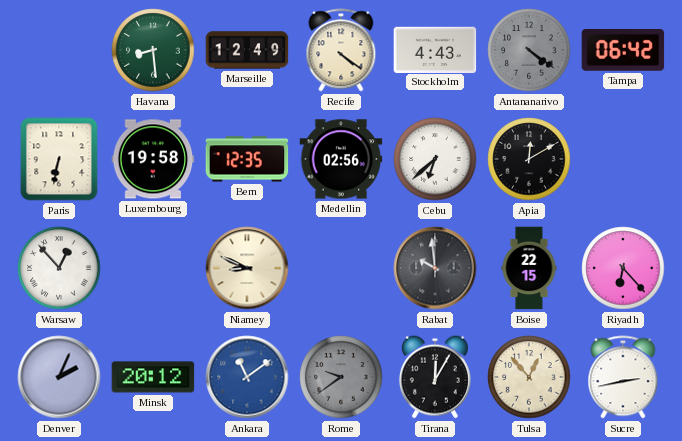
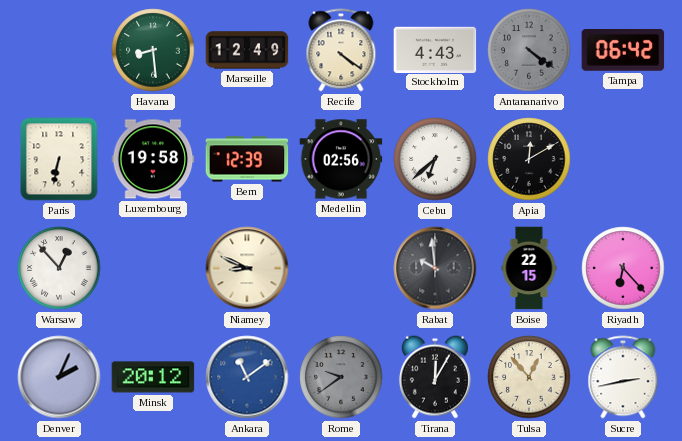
Bern: 12:35 -> 12:39
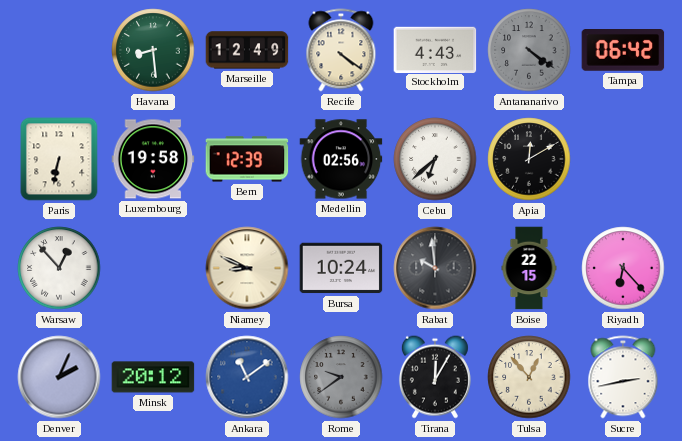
Bursa: none -> 10:24
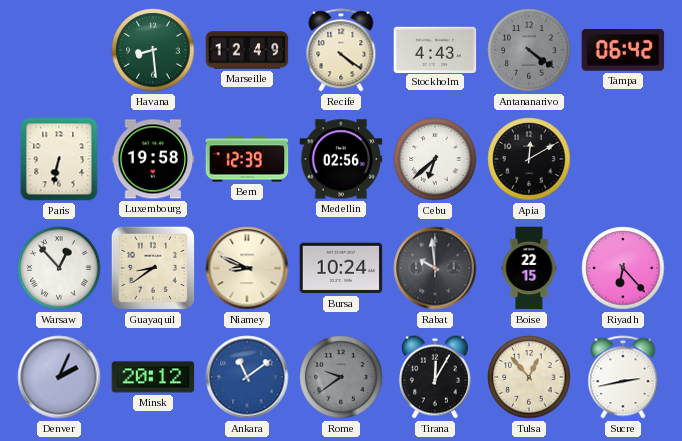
Guayaquil: none -> 8:39
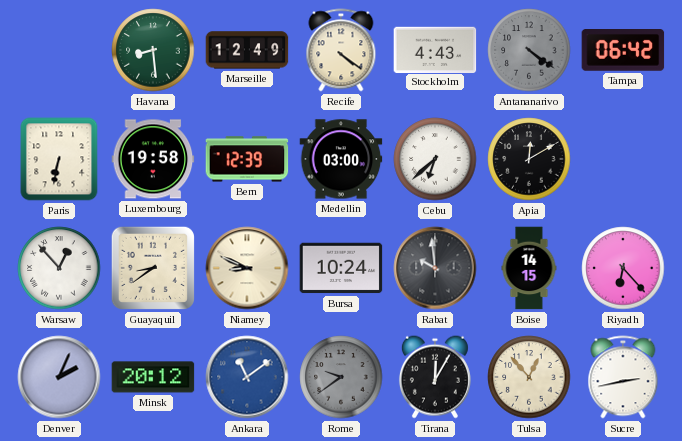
Medellin: 02:56 -> 03:00
Boise: 22:15 -> 14:15
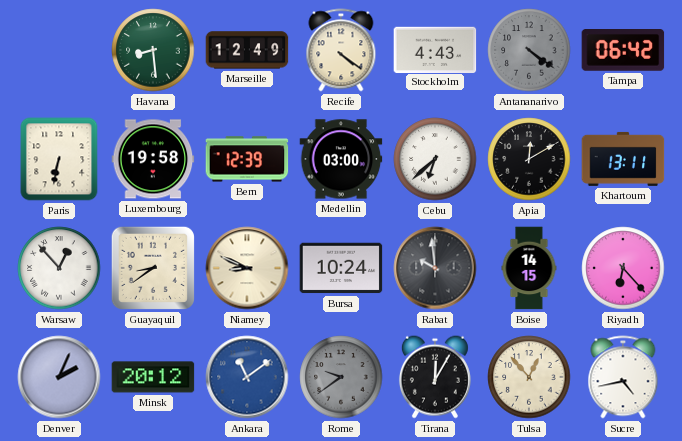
Khartoum: none -> 13:11
Sucre: 2:43 -> 4:43
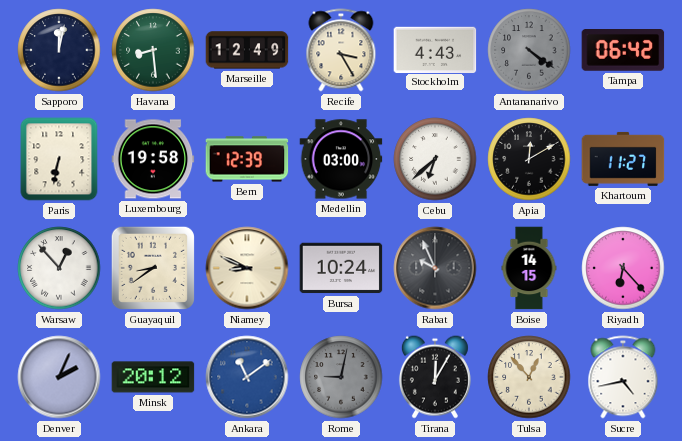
Sapporo: none -> 12:02
Recife: 4:21 -> 3:25
Khartoum: 13:11 -> 11:27
Rabat: 9:59 -> 9:56
Rome: 9:39 -> 9:02
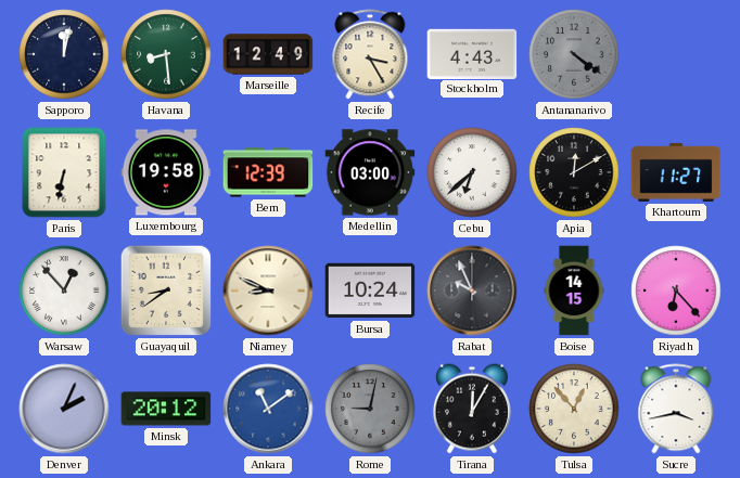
Tampa: 06:42 -> none
Sucre: 4:43 -> 3:43
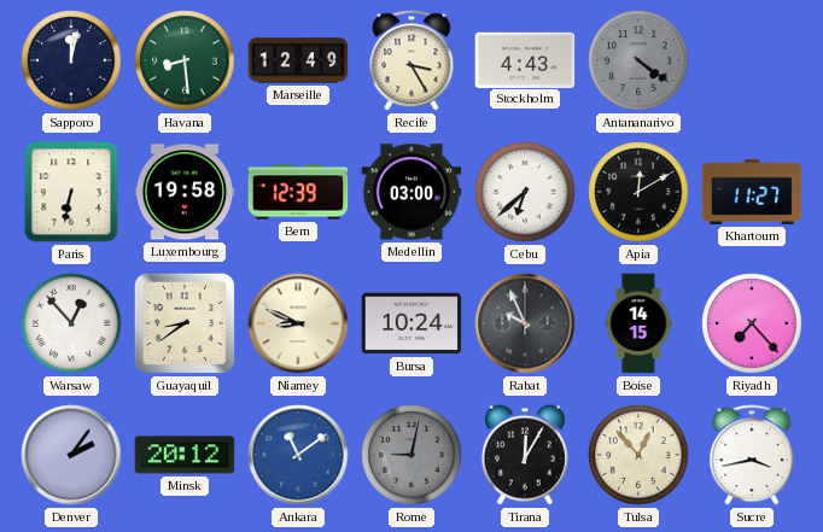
Riyadh: 6:23 -> 7:23
Denver: 2:04 -> 2:06
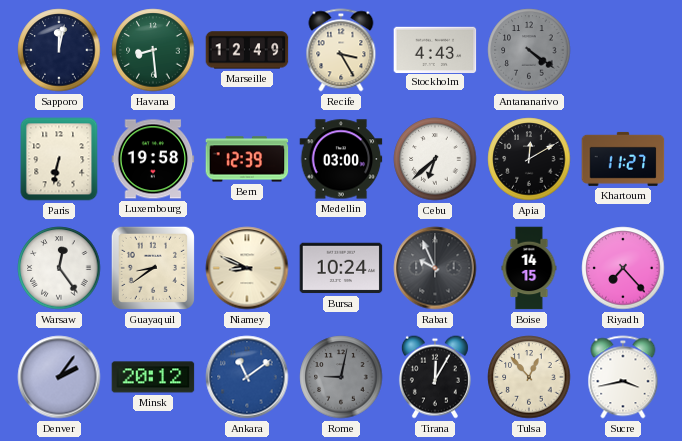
Warsaw: 12:53 -> 12:24
